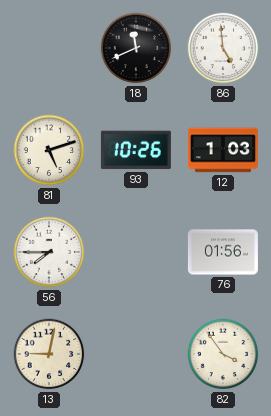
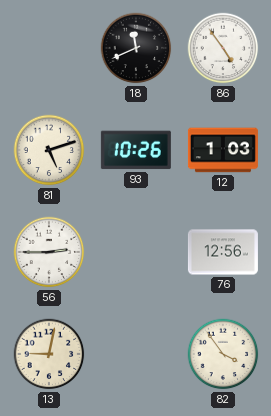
86: 4:59 -> 4:54
56: 7:45 -> 2:45
76: 01:56 -> 12:56
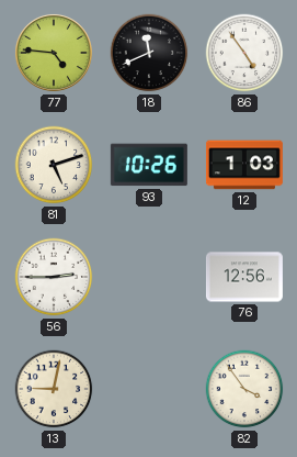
77: none -> 4:46
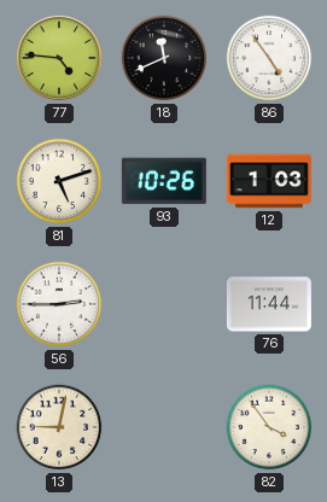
76: 12:56 -> 11:44
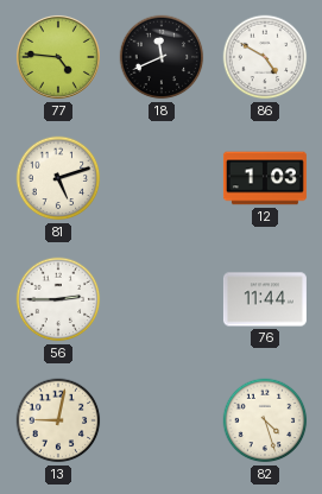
86: 4:54 -> 4:50
93: 10:26 -> none
82: 3:54 -> 4:27
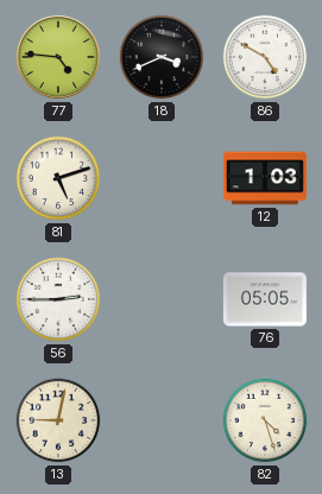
18: 11:41 -> 3:41
76: 11:44 -> 05:05
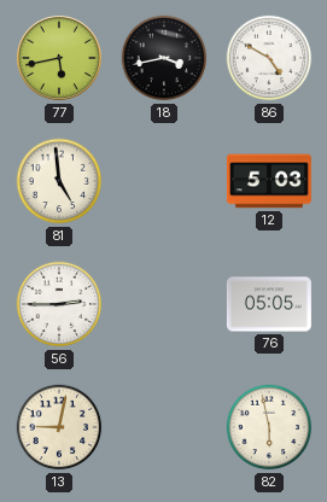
77: 4:46 -> 5:43
18: 3:41 -> 3:43
81: 5:12 -> 4:59
12: 1:03 -> 5:03
82: 4:27 -> 5:58
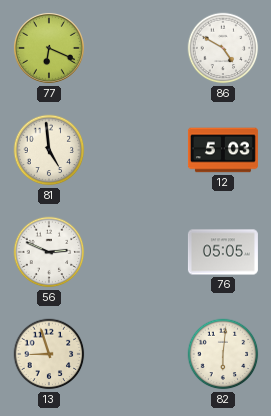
77: 5:43 -> 6:19
18: 3:43 -> none
56: 2:45 -> 2:49
13: 9:02 -> 8:57
82: 5:58 -> 6:01
